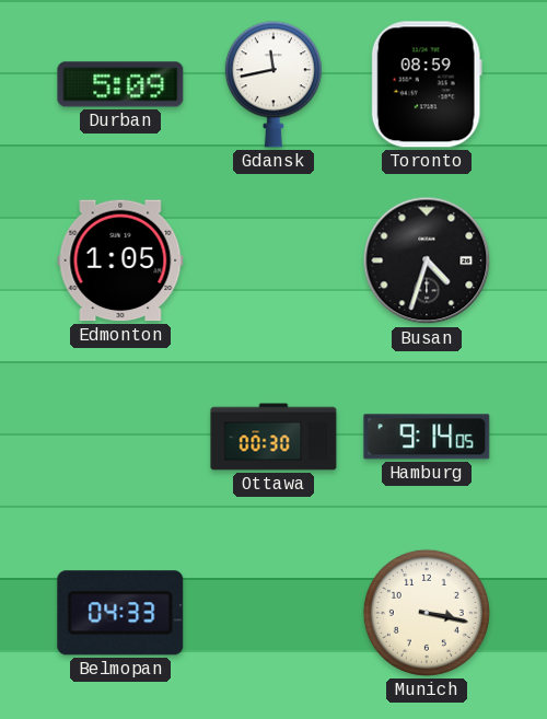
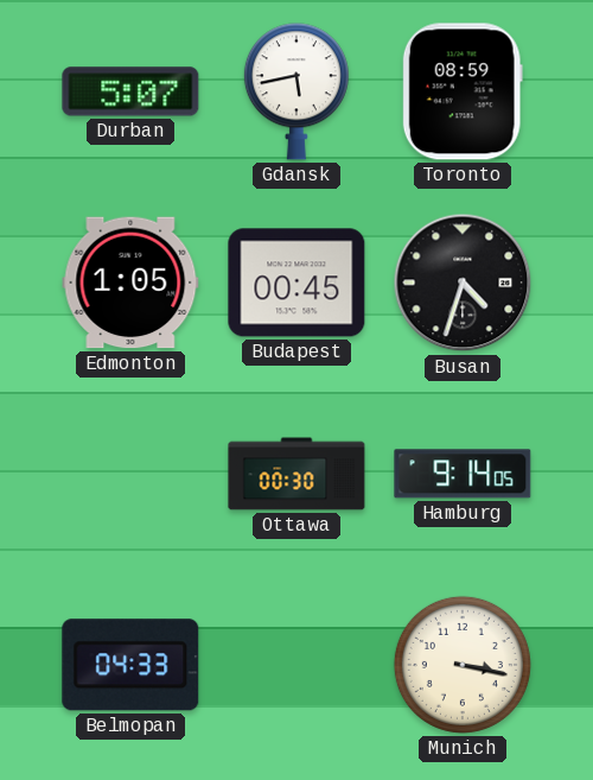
Durban: 5:09 -> 5:07
Gdansk: 11:43 -> 5:43
Budapest: none -> 00:45
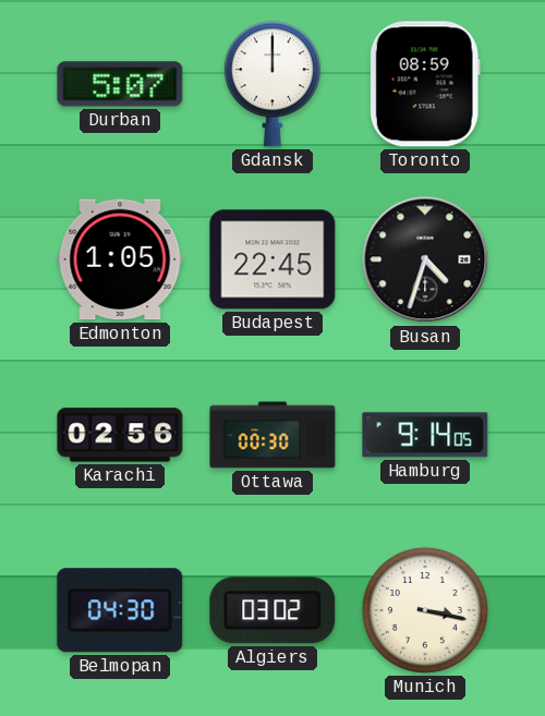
Gdansk: 5:43 -> 12:00
Budapest: 00:45 -> 22:45
Karachi: none -> 02:56
Belmopan: 04:33 -> 04:30
Algiers: none -> 03:02
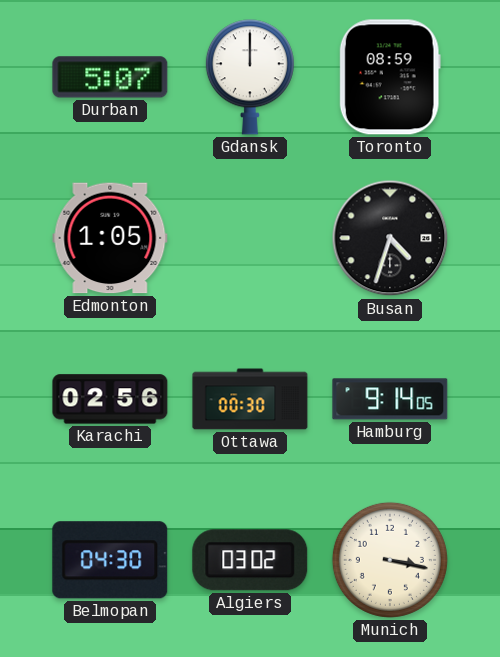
Budapest: 22:45 -> none
